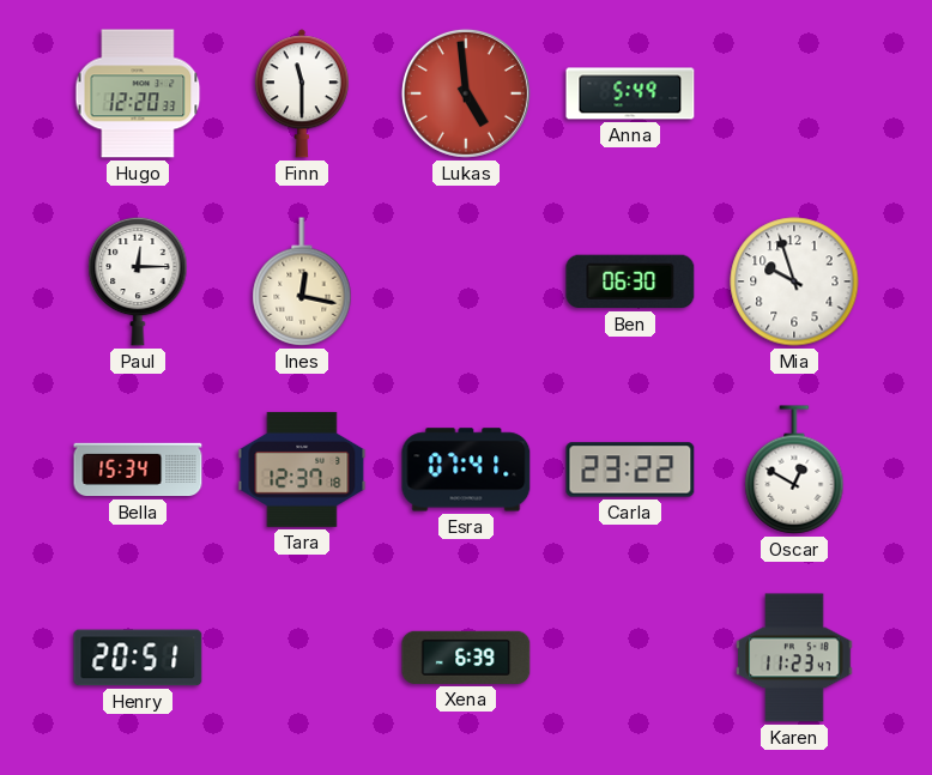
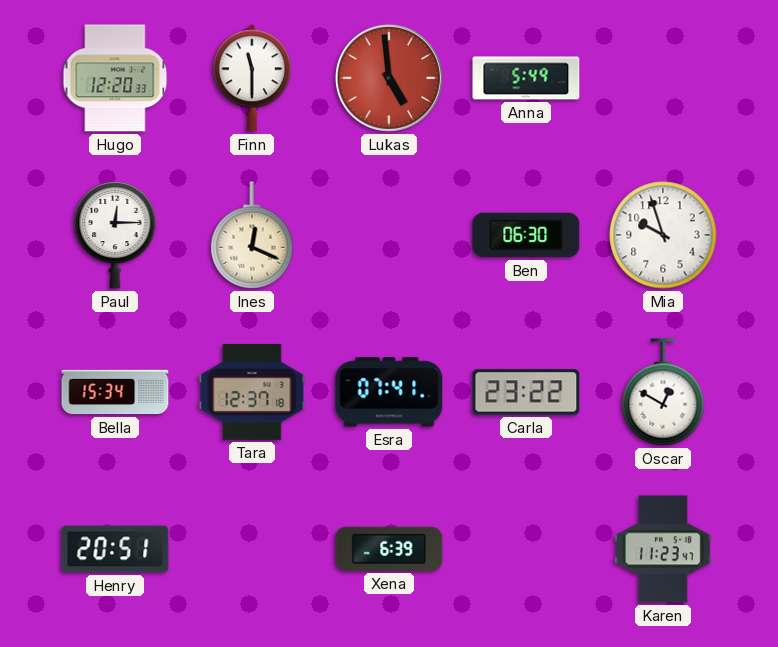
Ines: 12:17 -> 12:19
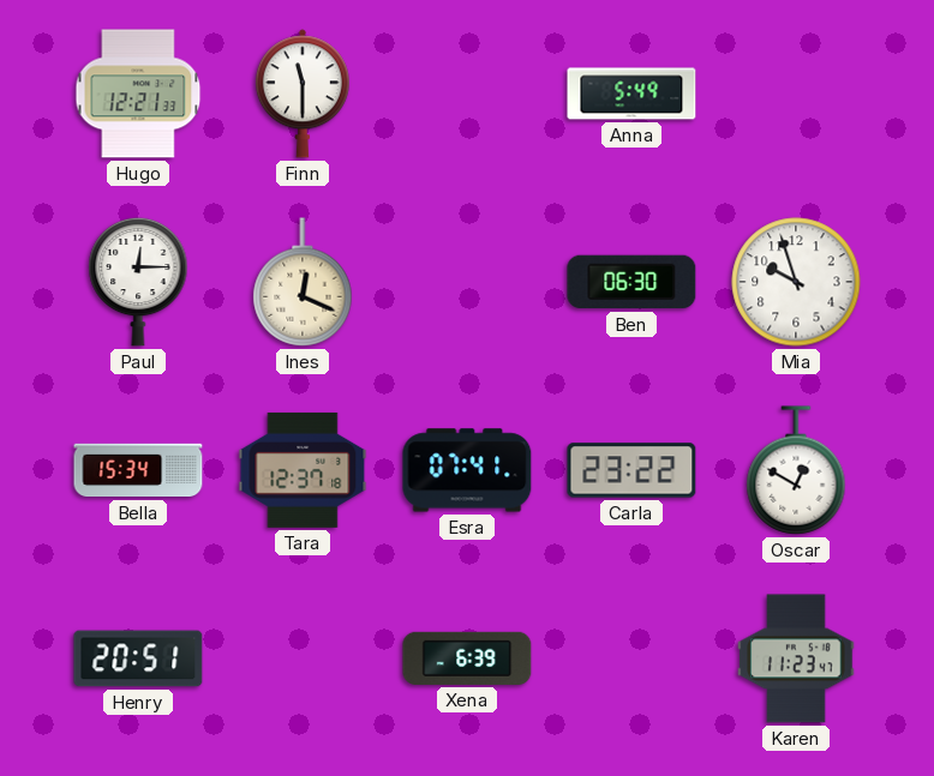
Hugo: 12:20 -> 12:21
Lukas: 4:59 -> none
